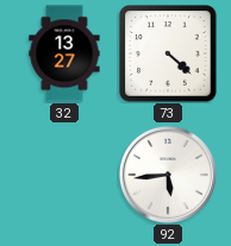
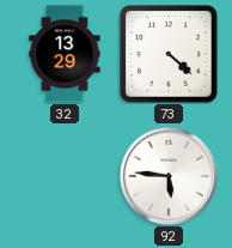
32: 13:27 -> 13:29
92: 5:44 -> 5:46
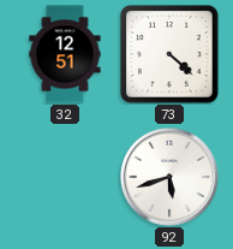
32: 13:29 -> 12:51
92: 5:46 -> 5:42
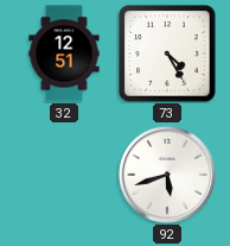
73: 4:22 -> 4:25
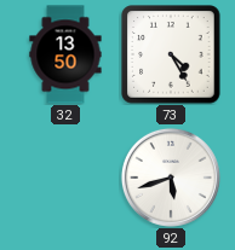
32: 12:51 -> 13:50
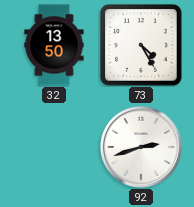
92: 5:42 -> 2:42
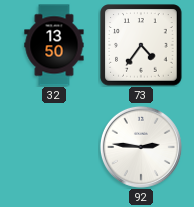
73: 4:25 -> 4:36
92: 2:42 -> 2:46
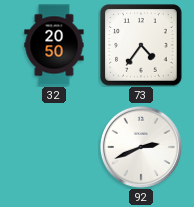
32: 13:50 -> 20:50
92: 2:46 -> 2:41
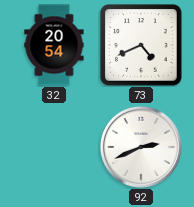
32: 20:50 -> 20:54
73: 4:36 -> 4:41
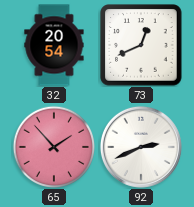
73: 4:41 -> 12:41
65: none -> 1:53
